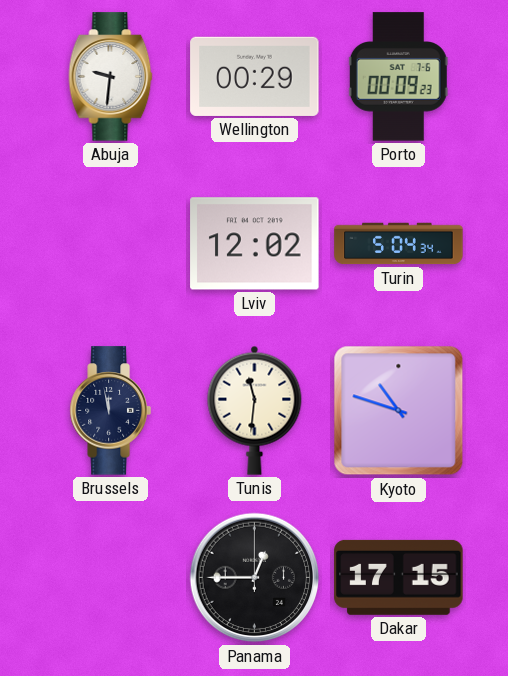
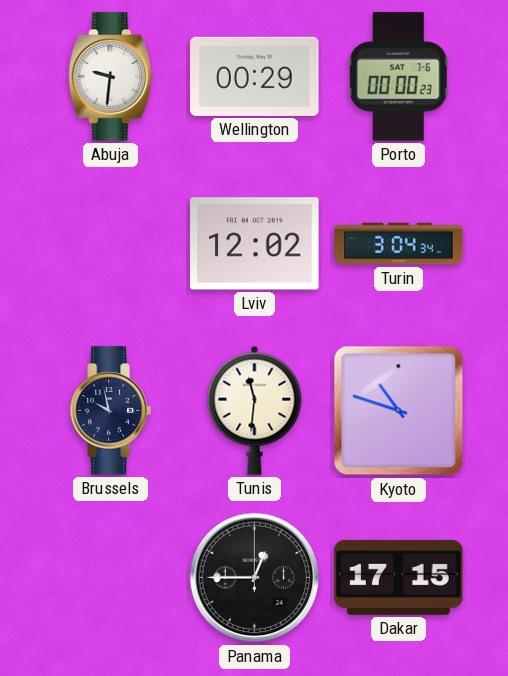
Porto: 00:09 -> 00:00
Turin: 5:04 -> 3:04
Brussels: 11:58 -> 9:58
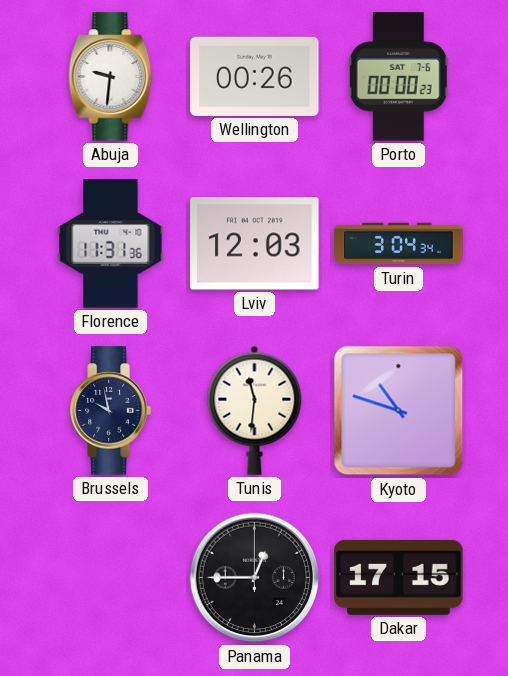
Wellington: 00:29 -> 00:26
Florence: none -> 11:31
Lviv: 12:02 -> 12:03
